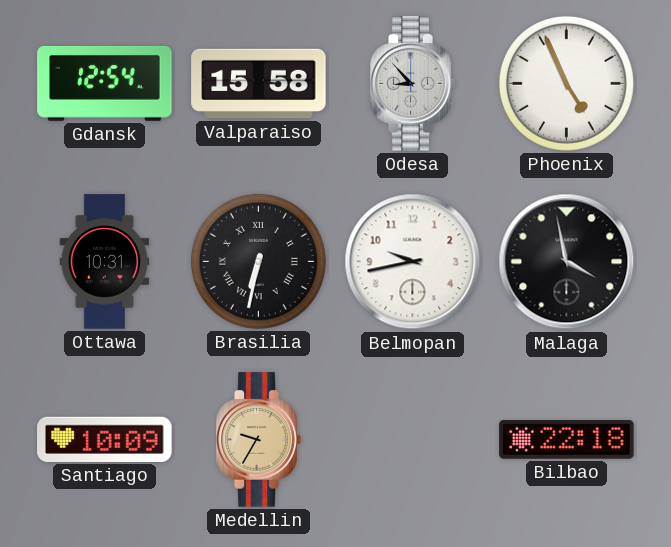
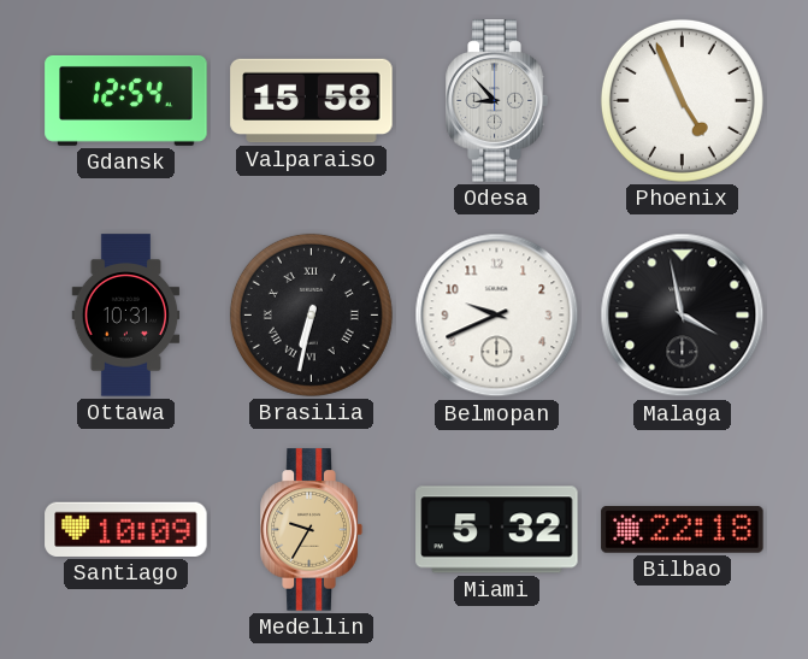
Belmopan: 9:43 -> 9:41
Miami: none -> 5:32
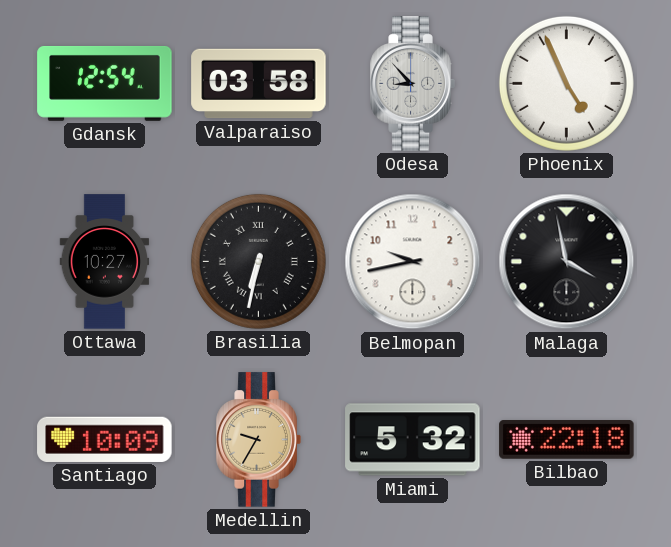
Valparaiso: 15:58 -> 03:58
Ottawa: 10:31 -> 10:27
Belmopan: 9:41 -> 9:43
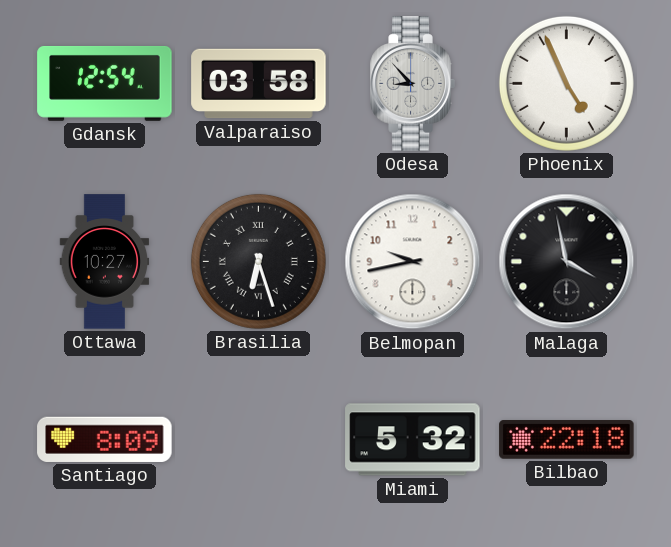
Brasilia: 6:32 -> 6:27
Santiago: 10:09 -> 8:09
Medellin: 9:35 -> none
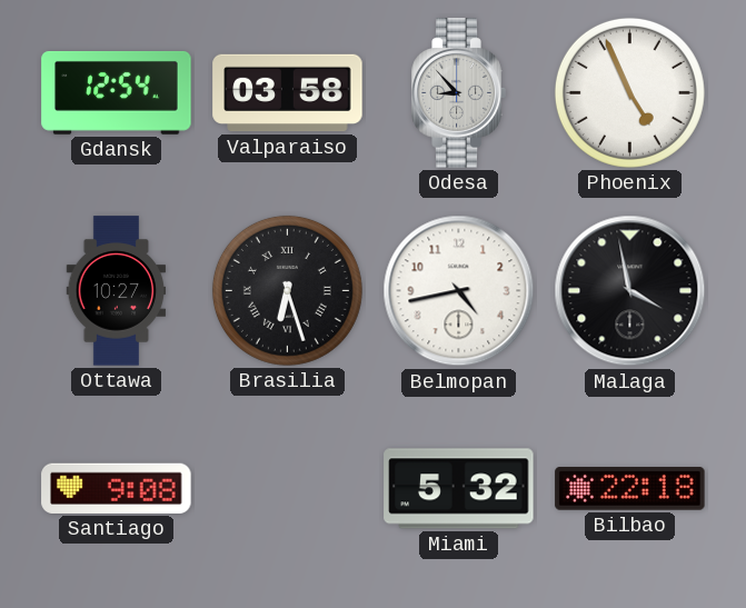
Belmopan: 9:43 -> 4:43
Santiago: 8:09 -> 9:08
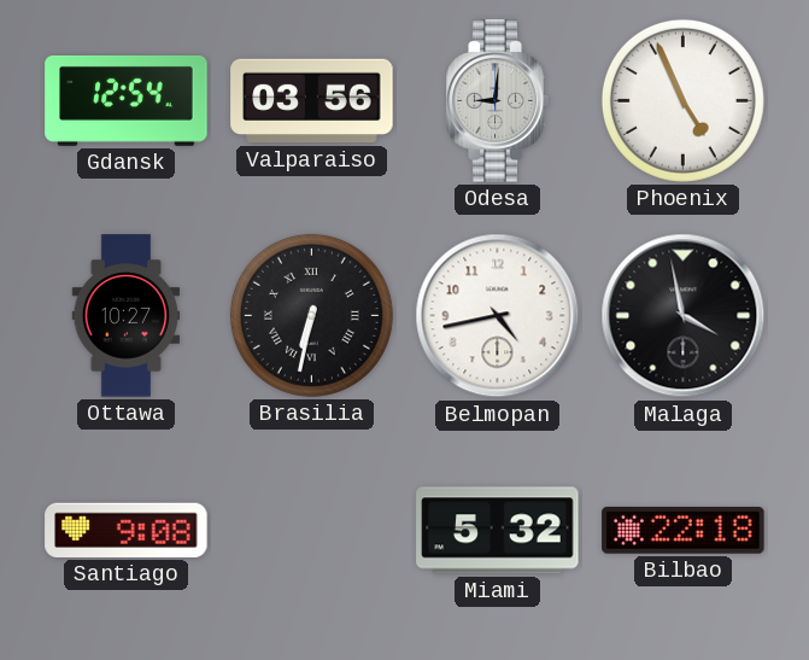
Valparaiso: 03:58 -> 03:56
Odesa: 8:53 -> 9:01
Brasilia: 6:27 -> 6:32
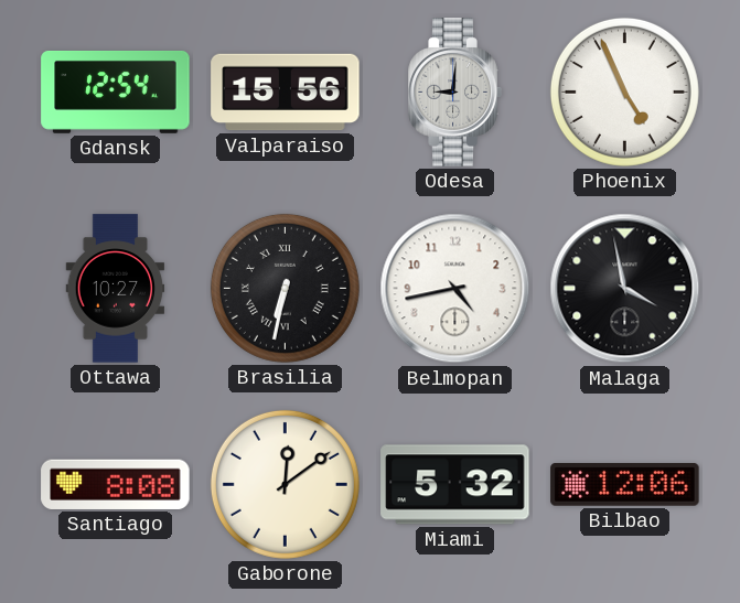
Valparaiso: 03:56 -> 15:56
Santiago: 9:08 -> 8:08
Gaborone: none -> 12:09
Bilbao: 22:18 -> 12:06
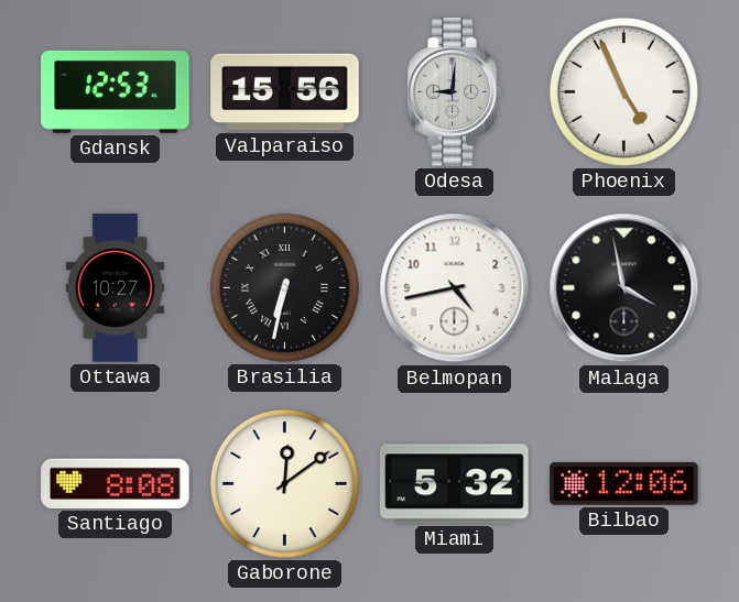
Gdansk: 12:54 -> 12:53
